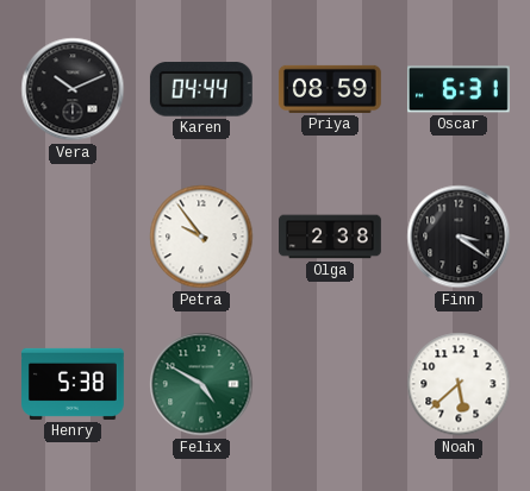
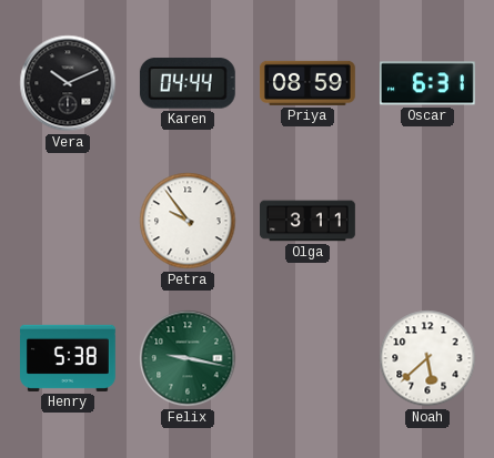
Olga: 2:38 -> 3:11
Finn: 3:21 -> none
Felix: 4:50 -> 9:17
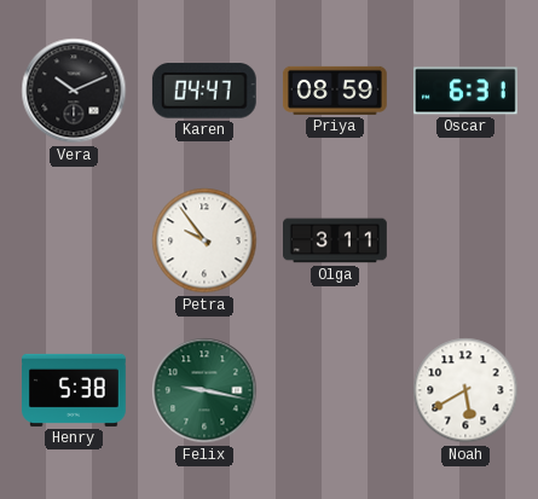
Karen: 04:44 -> 04:47
Noah: 5:38 -> 5:40
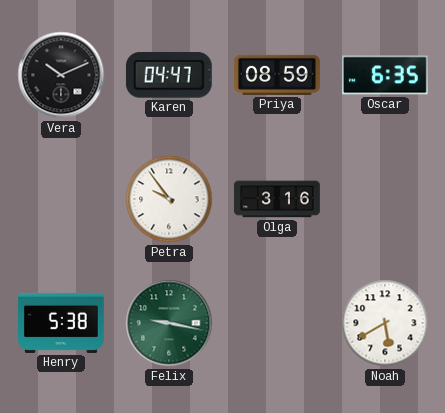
Oscar: 6:31 -> 6:35
Olga: 3:11 -> 3:16
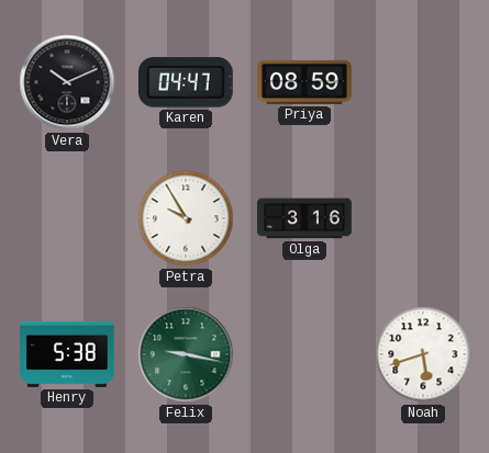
Oscar: 6:35 -> none
Petra: 9:54 -> 9:55
Noah: 5:40 -> 5:42
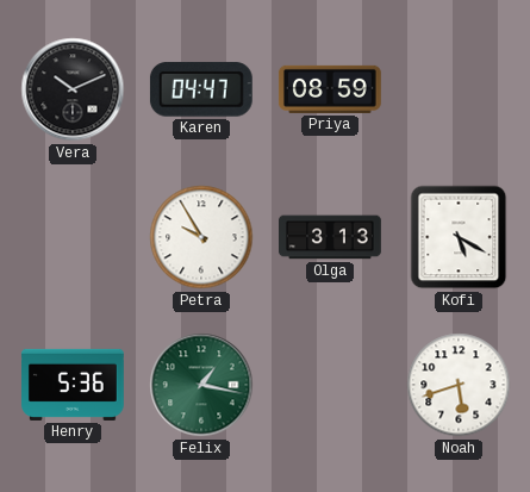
Olga: 3:16 -> 3:13
Kofi: none -> 5:20
Henry: 5:38 -> 5:36
Felix: 9:17 -> 1:17
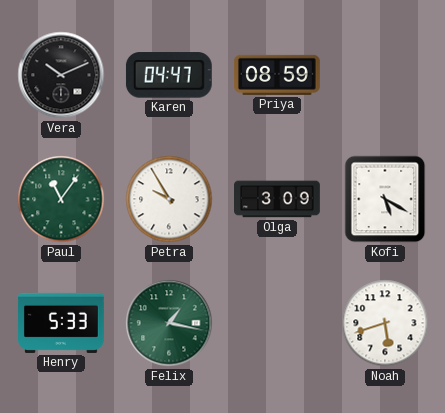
Paul: none -> 11:06
Olga: 3:13 -> 3:09
Henry: 5:36 -> 5:33
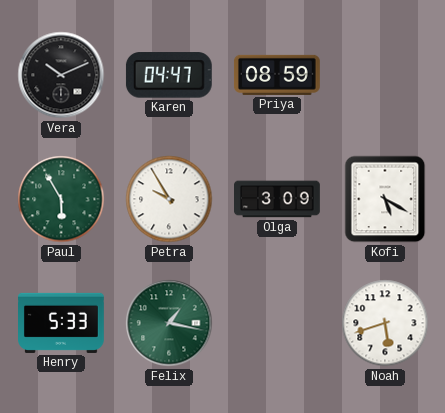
Paul: 11:06 -> 5:55
